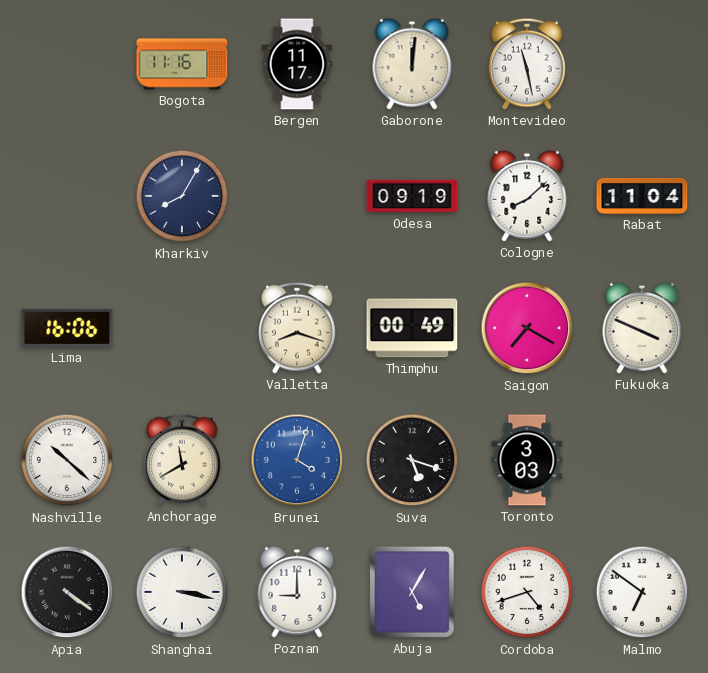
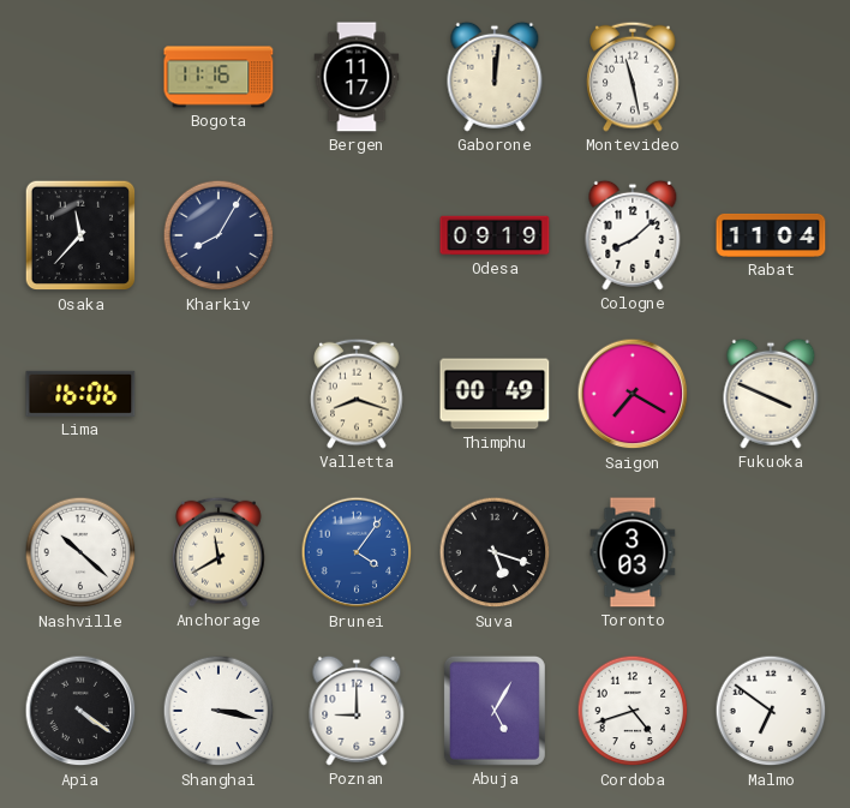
Osaka: none -> 11:37
Brunei: 4:03 -> 4:06
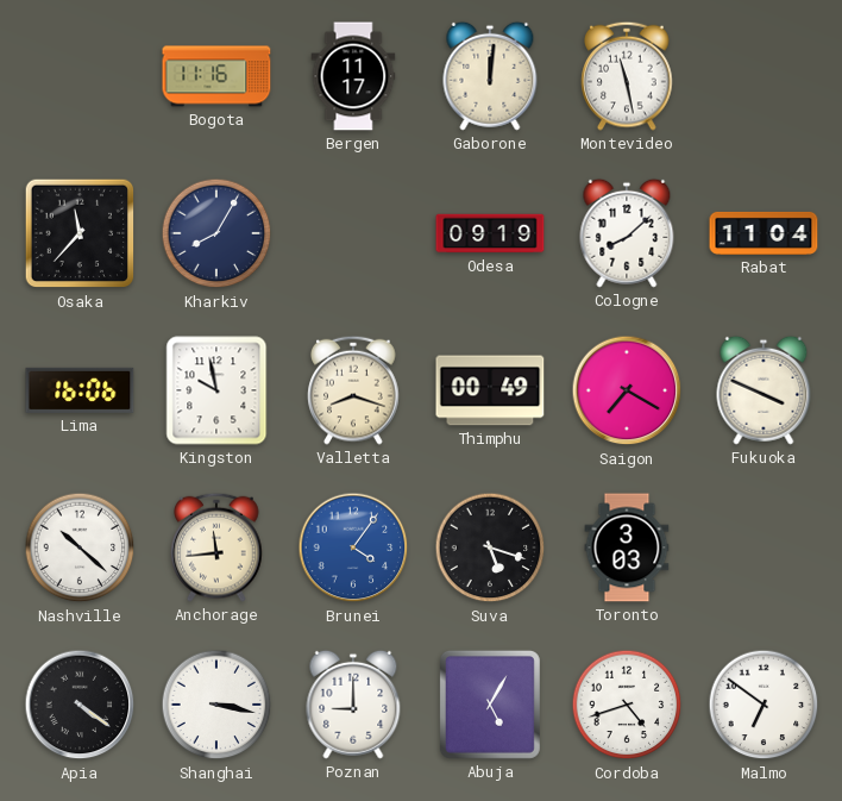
Kingston: none -> 9:58
Anchorage: 11:40 -> 11:44
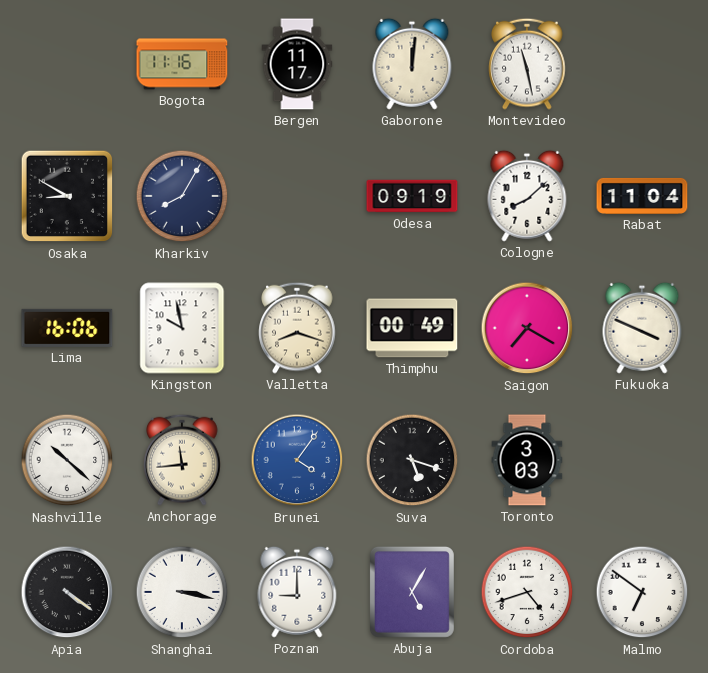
Osaka: 11:37 -> 8:50
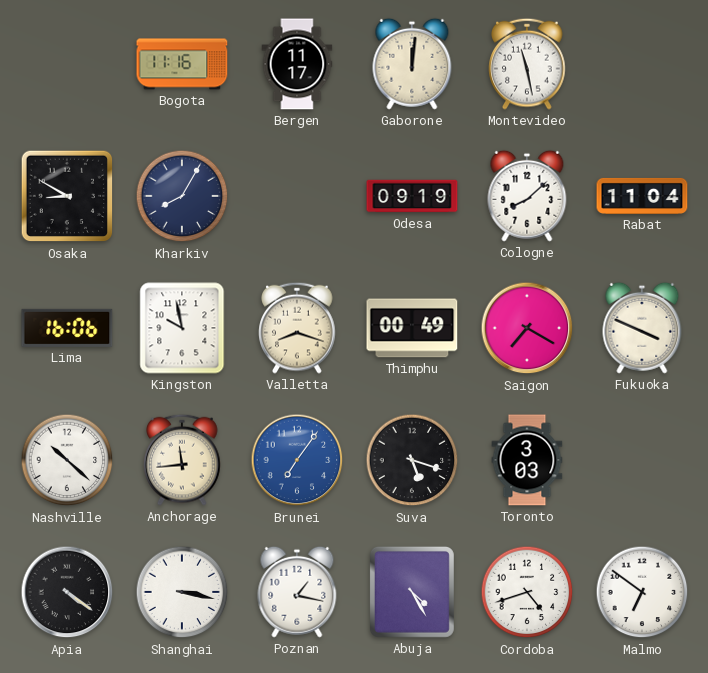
Brunei: 4:06 -> 7:06
Poznan: 9:00 -> 1:17
Abuja: 5:05 -> 4:25
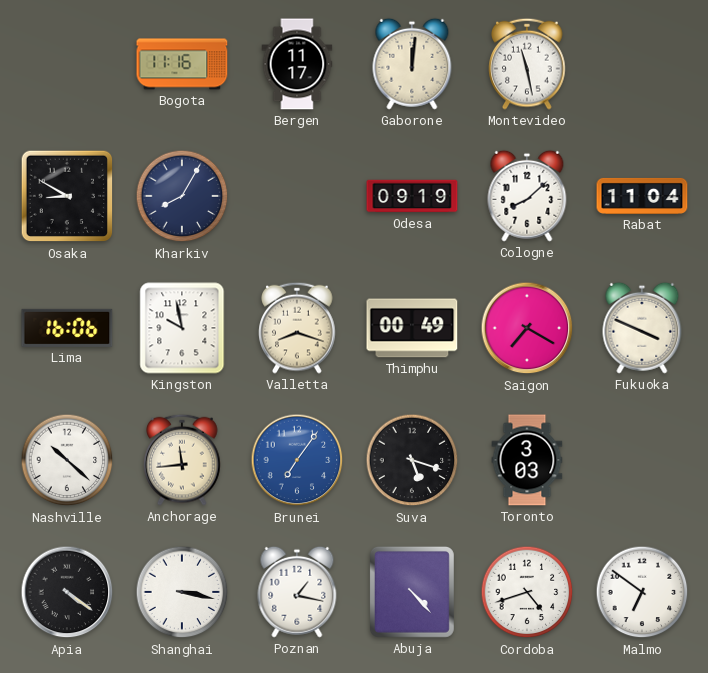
Abuja: 4:25 -> 4:23
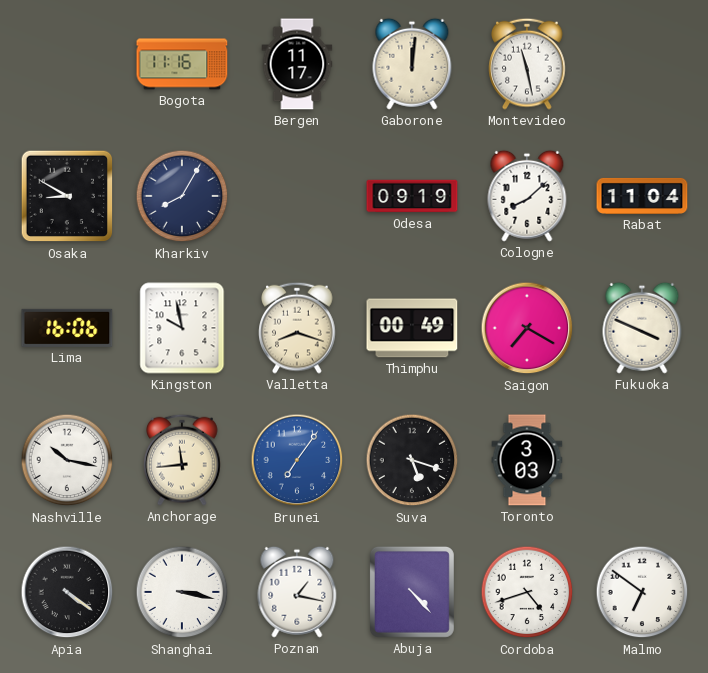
Nashville: 10:22 -> 10:17
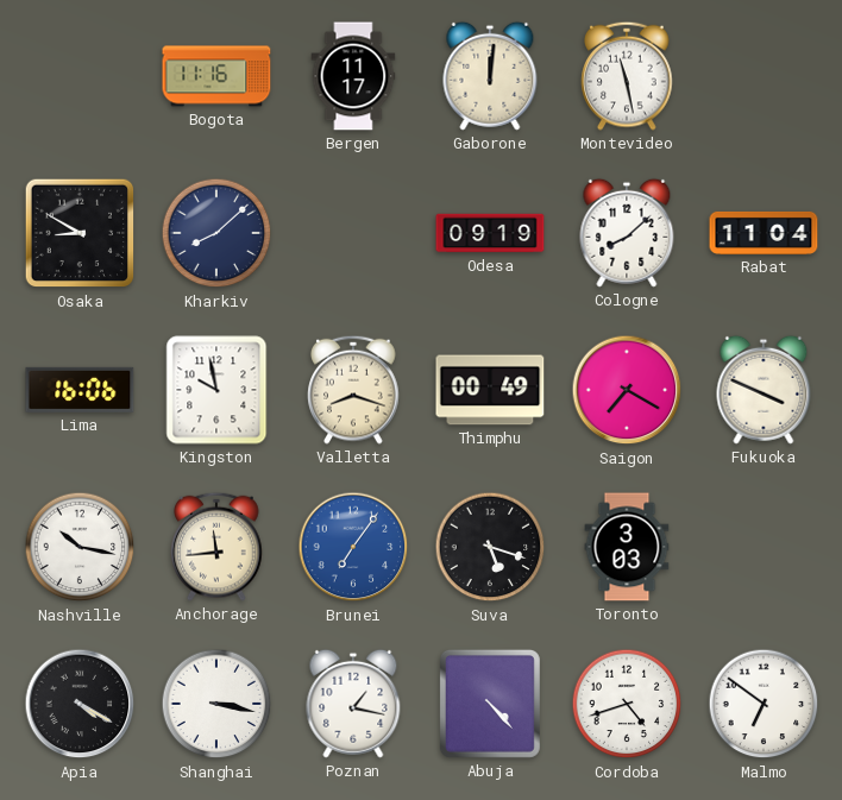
Kharkiv: 8:05 -> 8:08
Apia: 4:21 -> 4:20
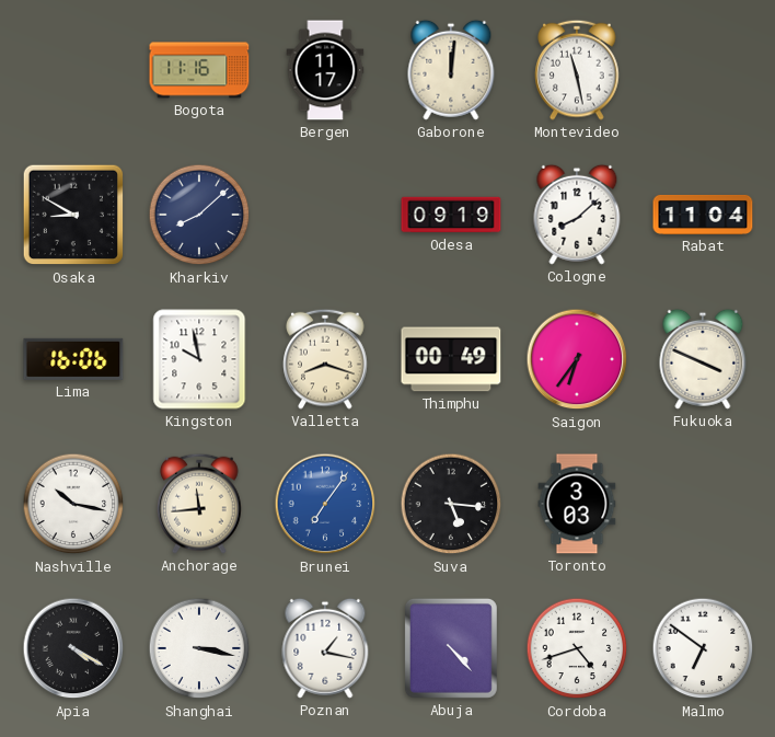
Saigon: 7:20 -> 6:36
Suva: 5:18 -> 5:16
